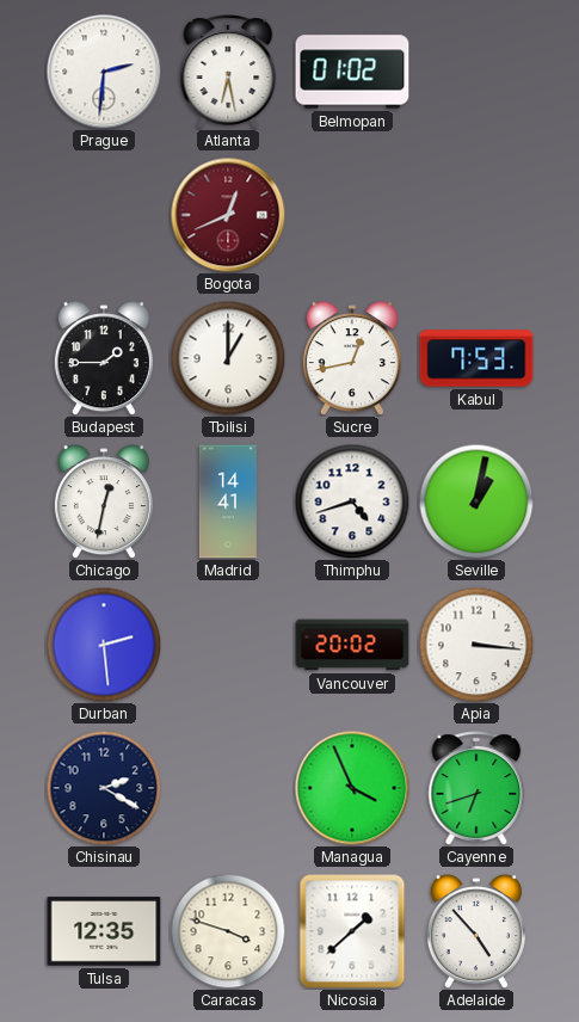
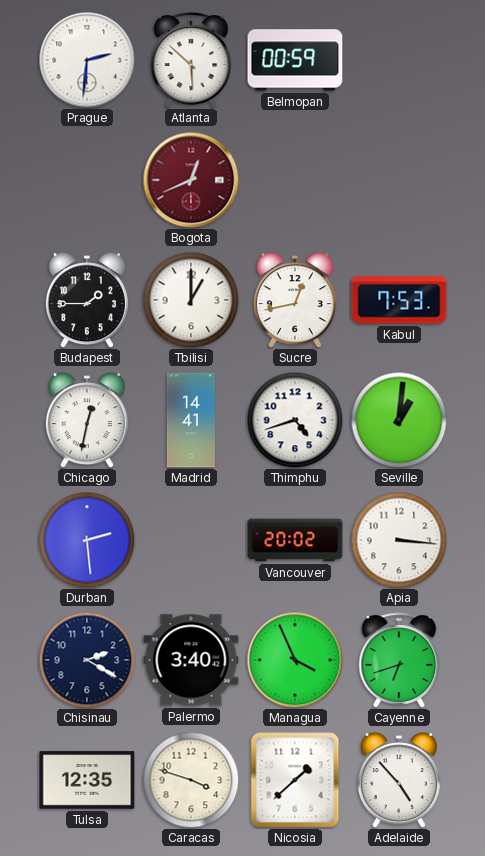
Atlanta: 6:28 -> 5:52
Belmopan: 01:02 -> 00:59
Seville: 1:02 -> 1:01
Palermo: none -> 3:40
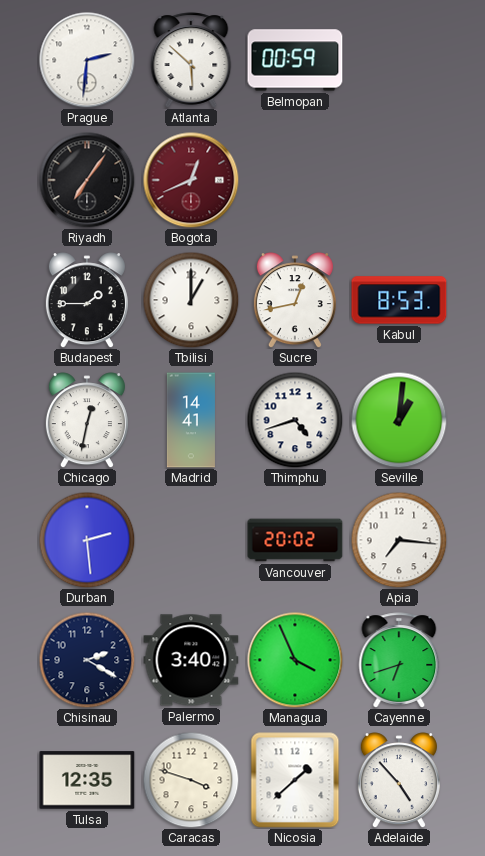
Riyadh: none -> 7:06
Kabul: 7:53 -> 8:53
Apia: 3:16 -> 7:16
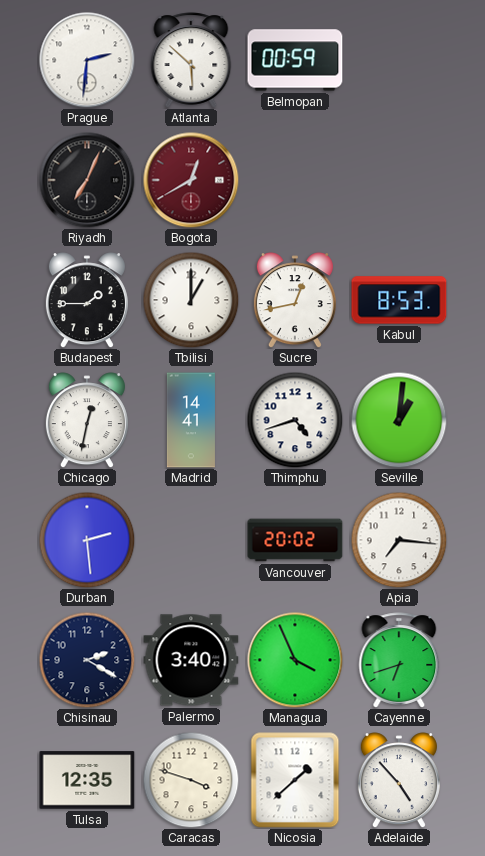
Riyadh: 7:06 -> 7:04
Bogota: 12:41 -> 12:40
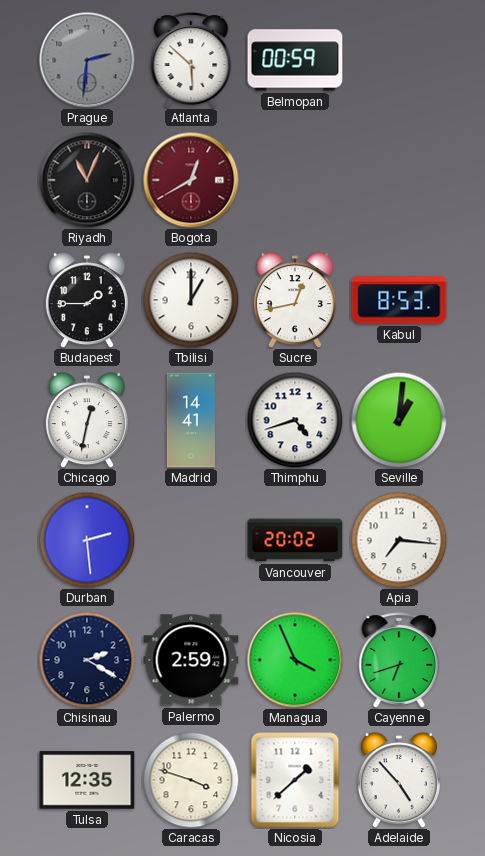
Prague dial: white -> grey
Riyadh: 7:04 -> 11:04
Palermo: 3:40 -> 2:59
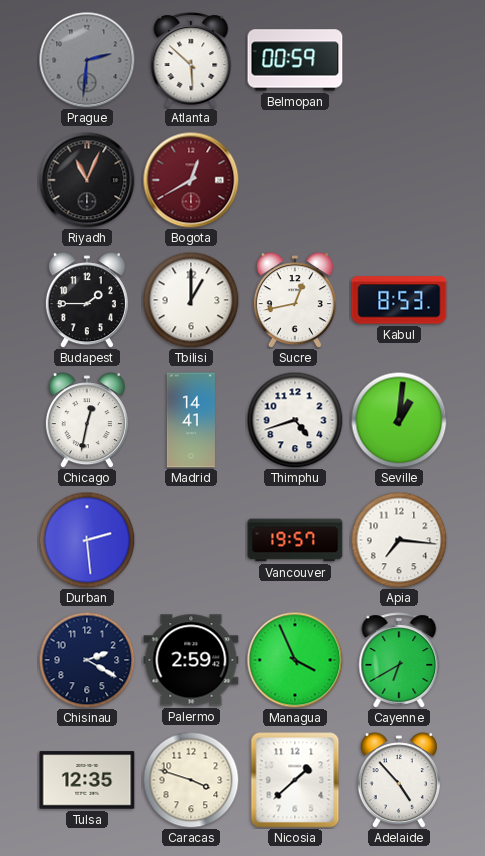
Vancouver: 20:02 -> 19:57
Cayenne: 6:42 -> 6:40
